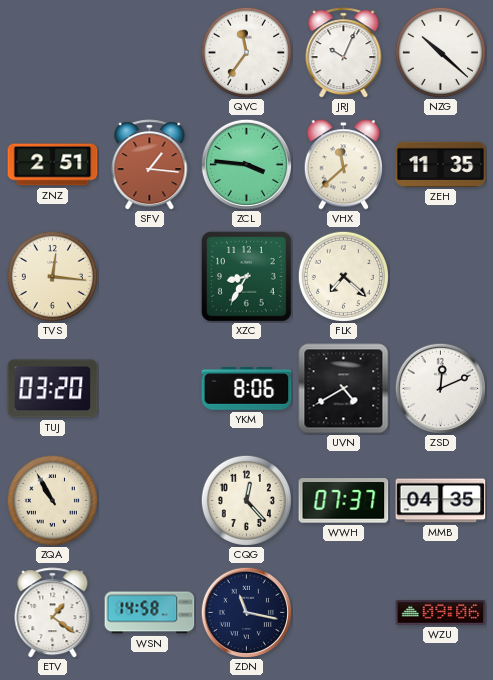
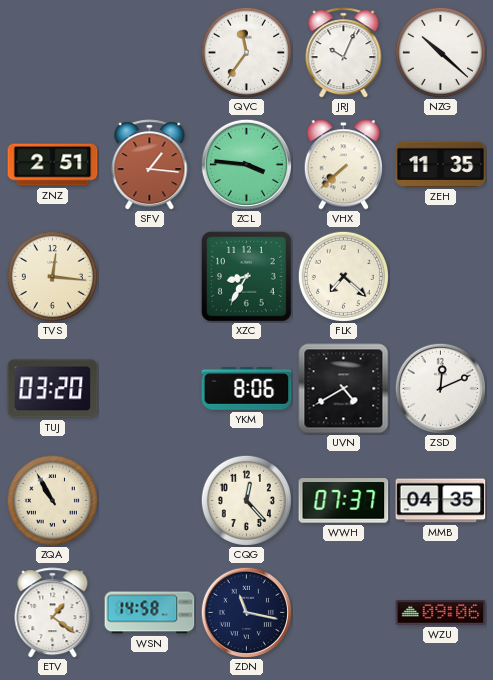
VHX: 11:38 -> 7:38
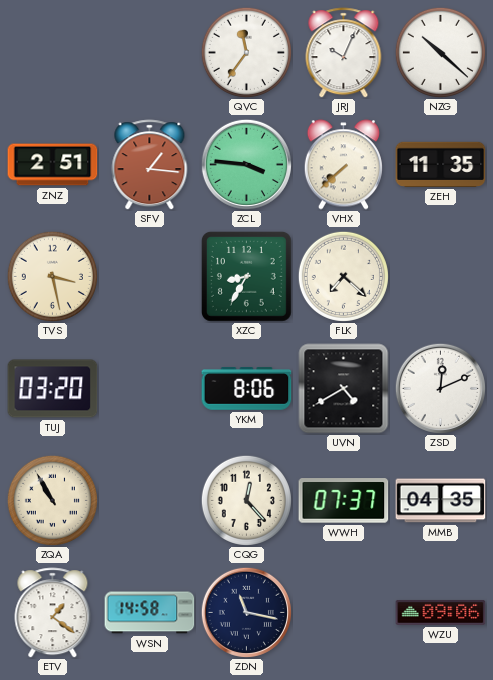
TVS: 12:16 -> 3:28
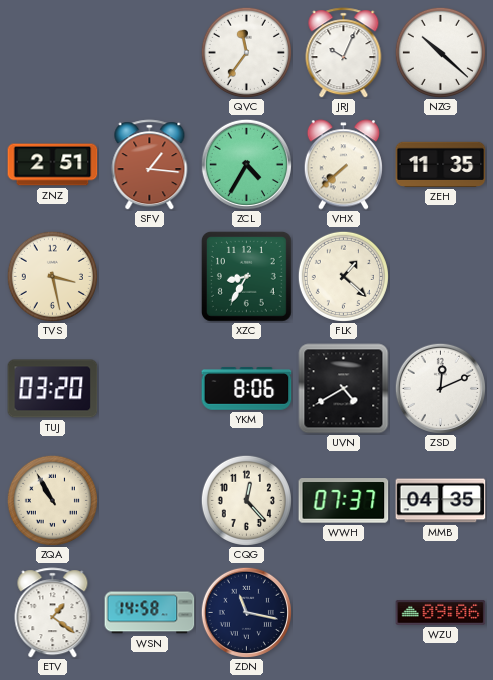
ZCL: 3:46 -> 4:35
FLK: 7:22 -> 1:22
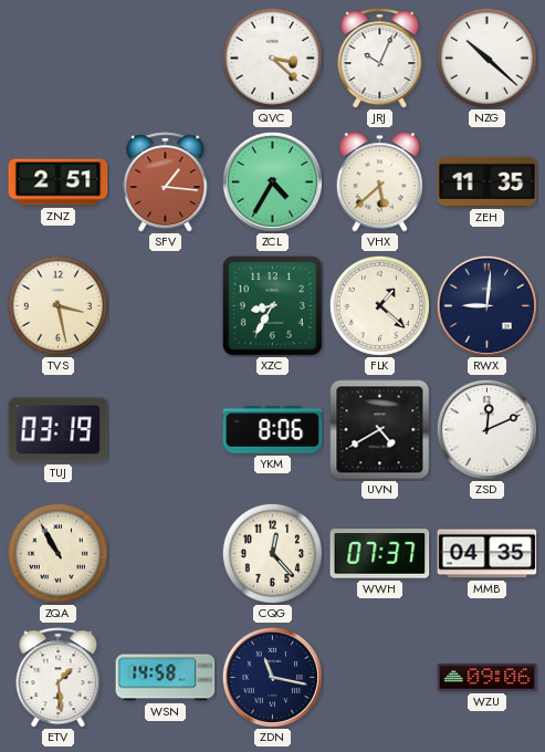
QVC: 11:36 -> 3:22
VHX: 7:38 -> 5:38
RWX: none -> 9:01
TUJ: 03:20 -> 03:19
ETV: 1:21 -> 1:29
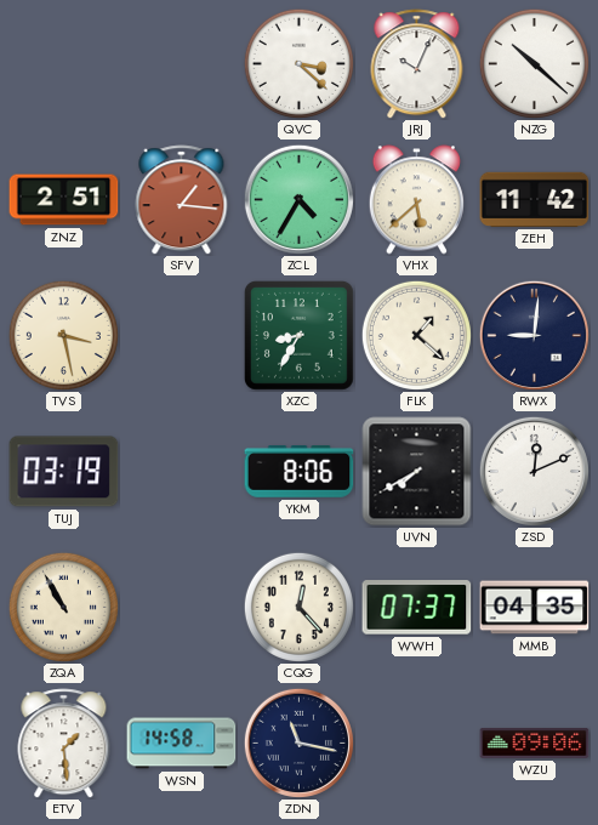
ZEH: 11:35 -> 11:42
UVN: 4:40 -> 7:40
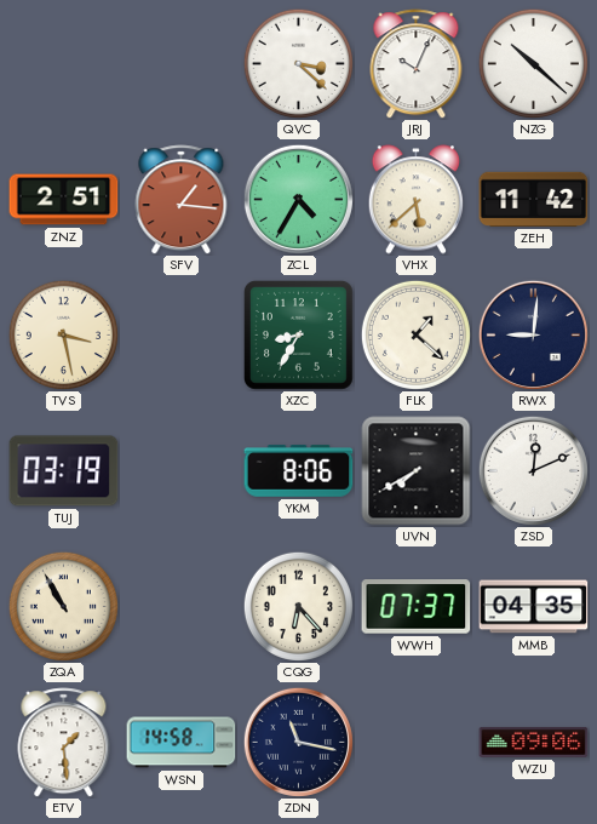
CQG: 12:23 -> 6:23
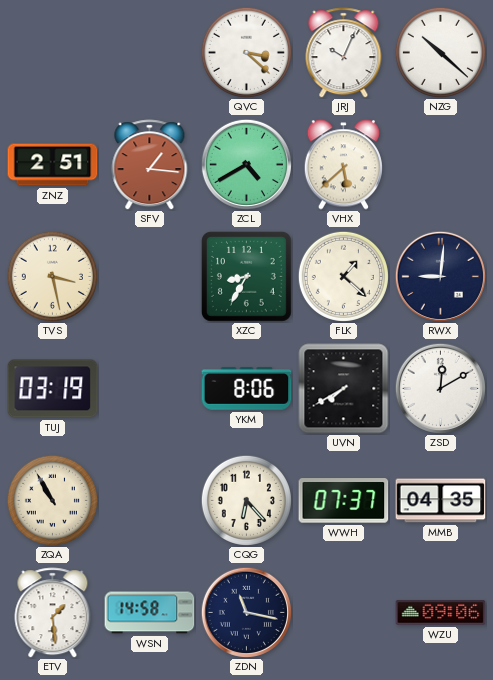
ZCL: 4:35 -> 4:40
ZEH: 11:42 -> none
ZSD: 12:11 -> 12:10
